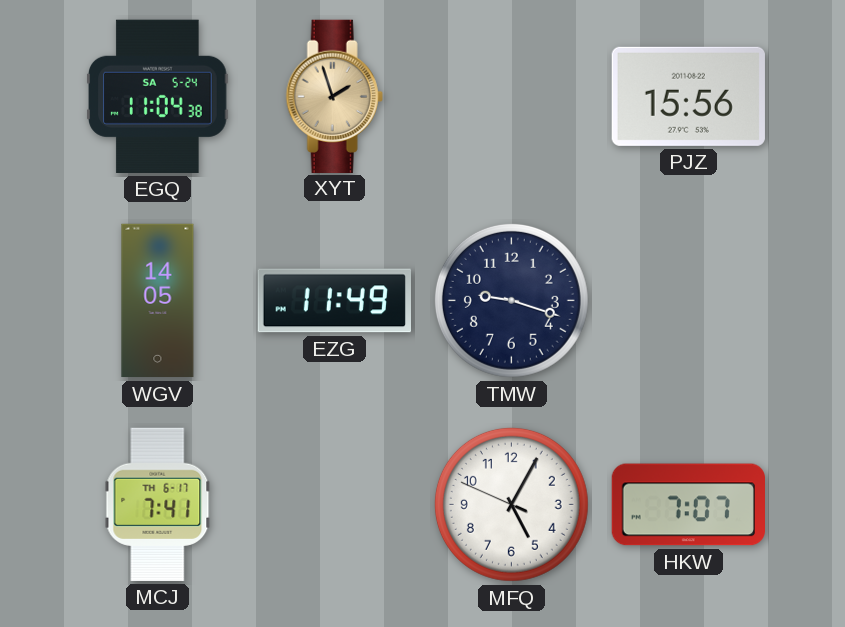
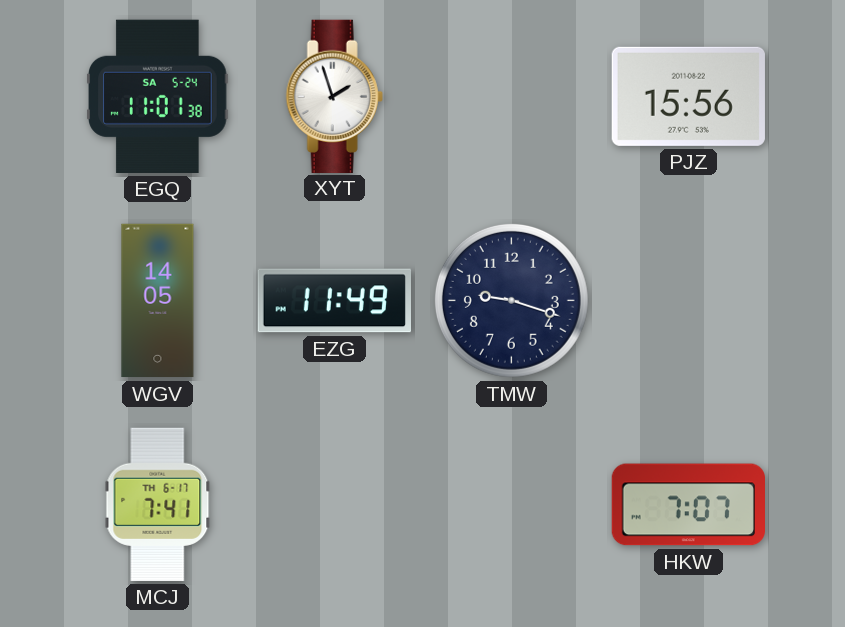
EGQ: 11:04 -> 11:01
XYT dial: champagne -> white
MFQ: 5:04 -> none
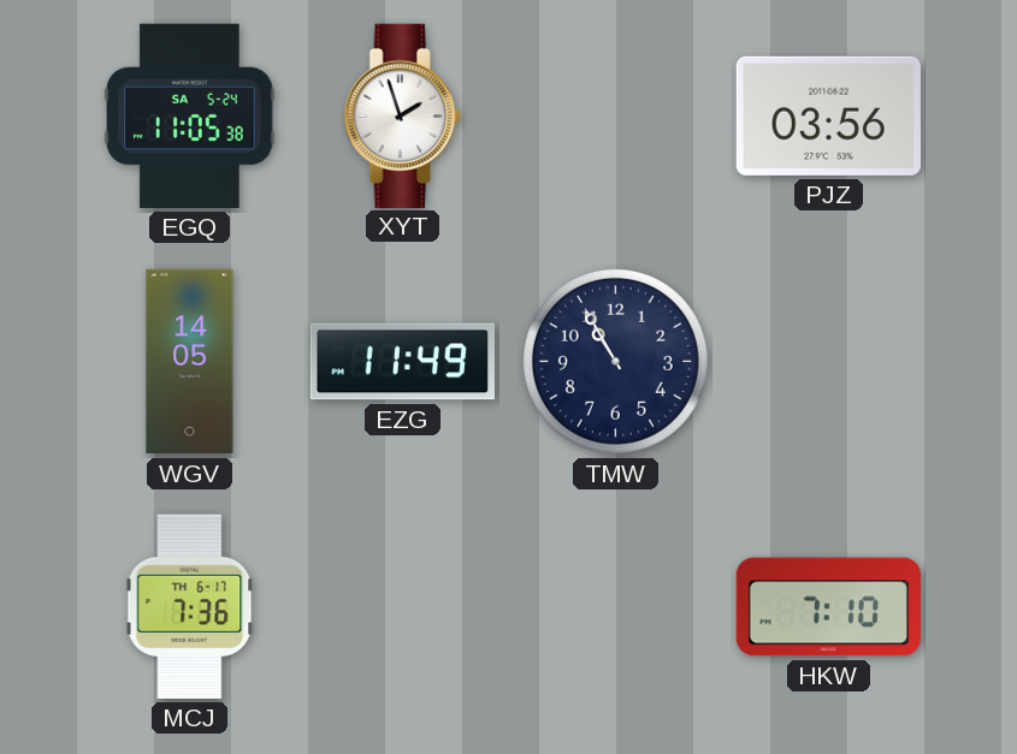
EGQ: 11:01 -> 11:05
PJZ: 15:56 -> 03:56
TMW: 9:18 -> 10:55
MCJ: 7:41 -> 7:36
HKW: 7:07 -> 7:10
